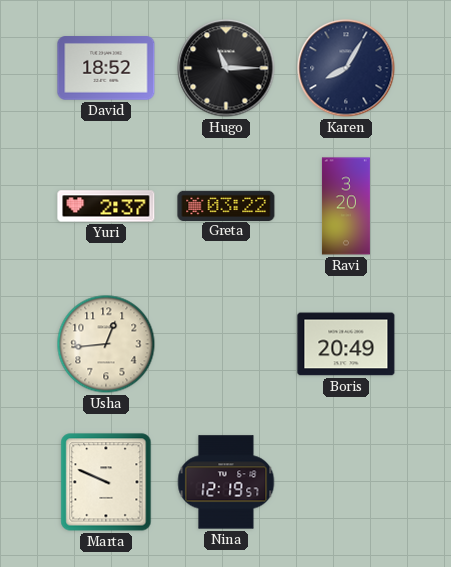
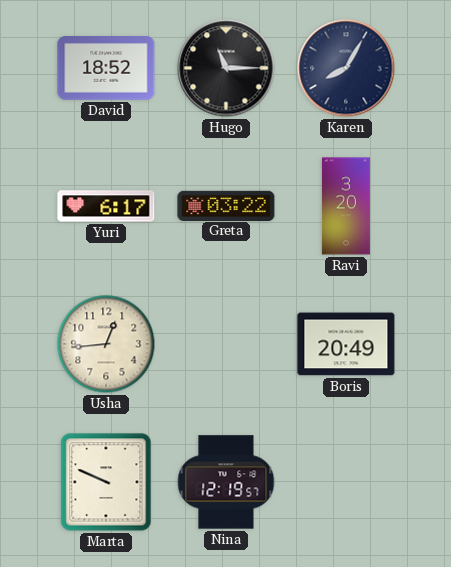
Yuri: 2:37 -> 6:17
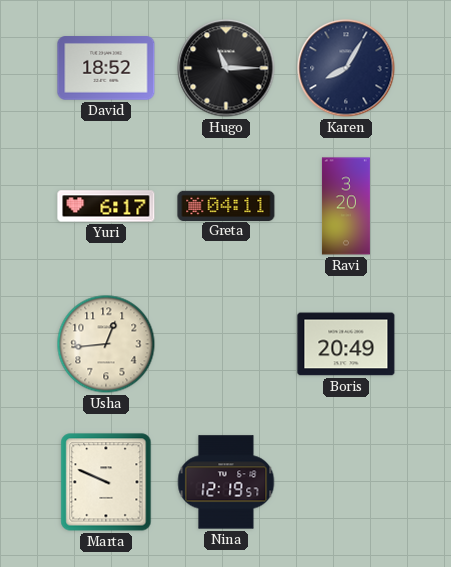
Greta: 03:22 -> 04:11
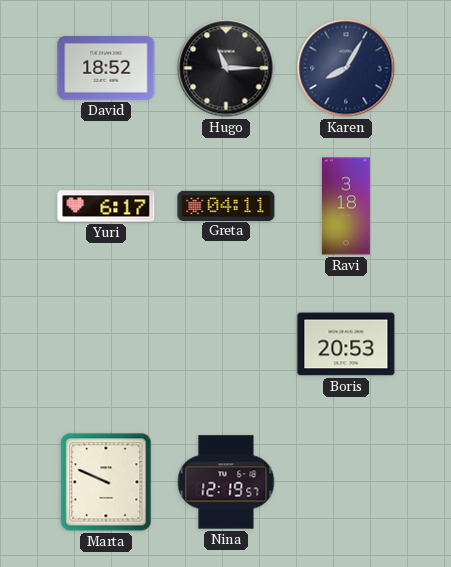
Ravi: 3:20 -> 3:18
Usha: 12:44 -> none
Boris: 20:49 -> 20:53
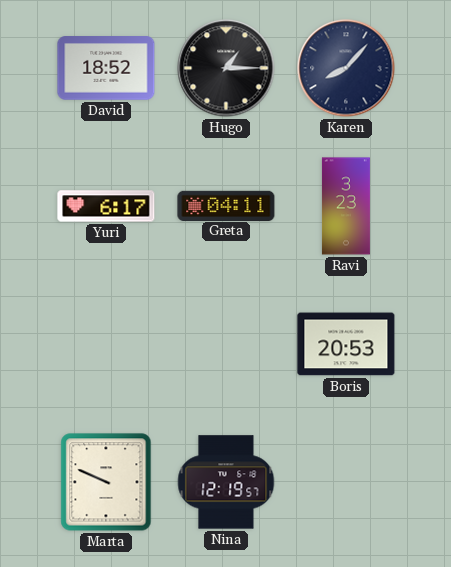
Hugo: 11:15 -> 1:15
Karen: 8:05 -> 8:07
Ravi: 3:18 -> 3:23
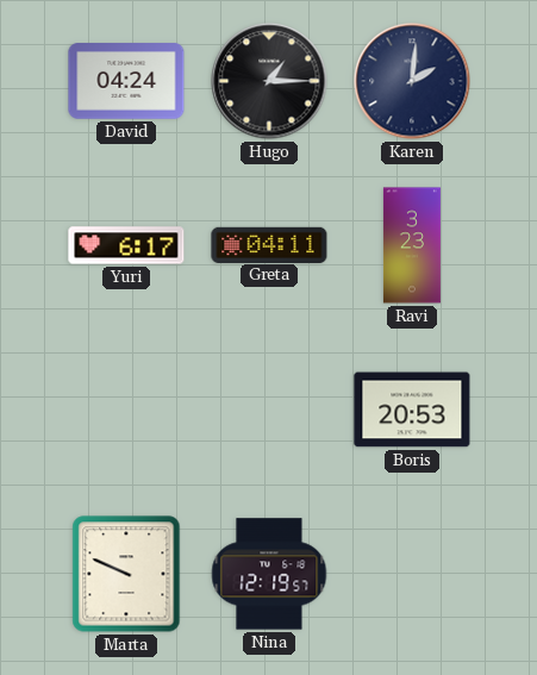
David: 18:52 -> 04:24
Karen: 8:07 -> 2:01
